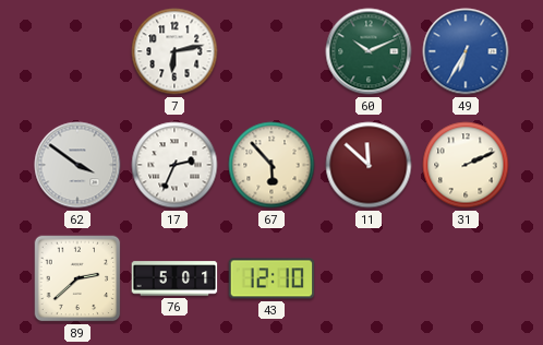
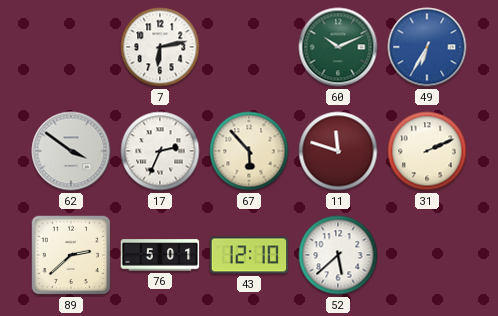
11: 11:52 -> 11:48
52: none -> 5:38
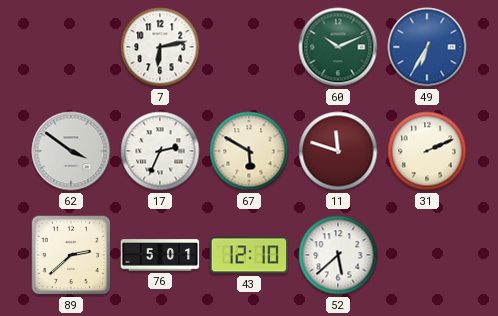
67: 5:53 -> 5:50
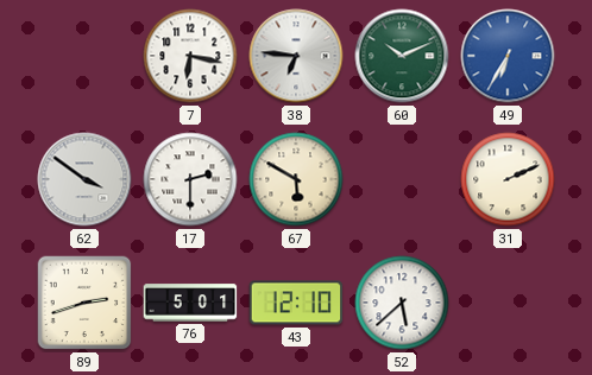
7: 6:13 -> 6:17
38: none -> 6:46
17: 2:34 -> 2:30
11: 11:48 -> none
89: 2:38 -> 2:42
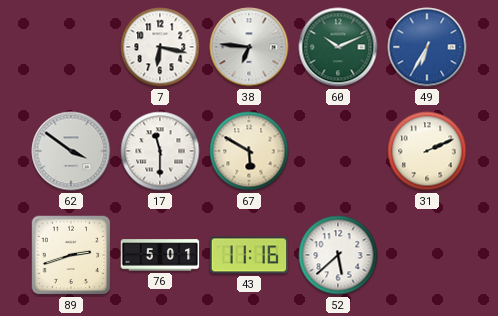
17: 2:30 -> 11:30
43: 12:10 -> 11:16
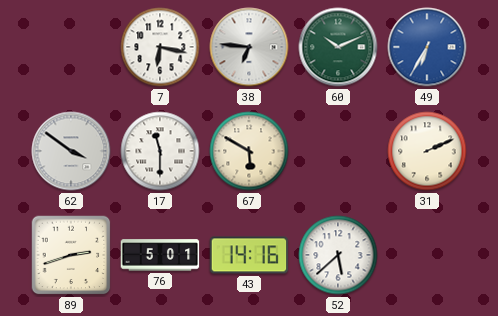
43: 11:16 -> 14:16
